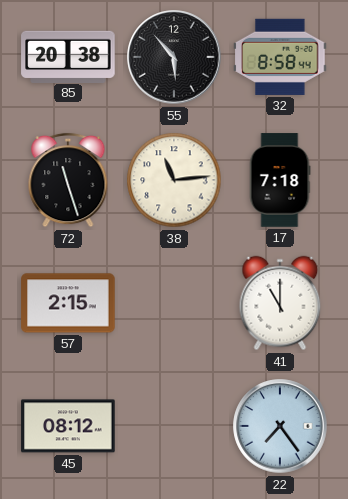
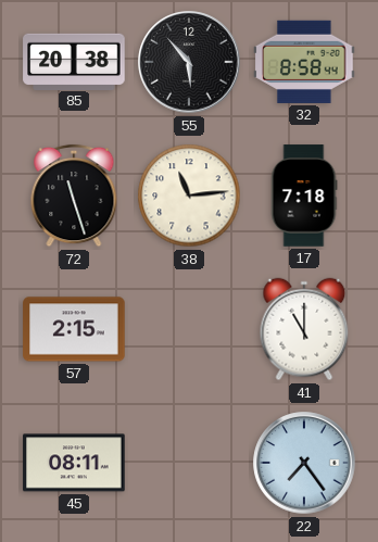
45: 08:12 -> 08:11
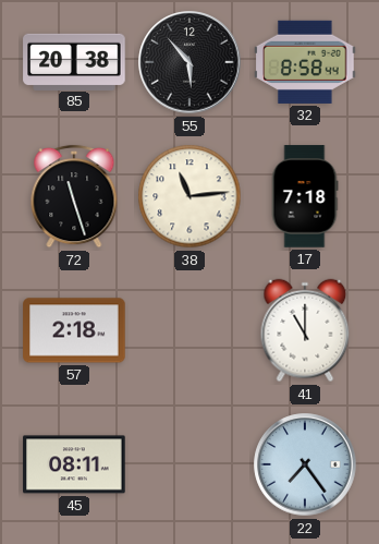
57: 2:15 -> 2:18
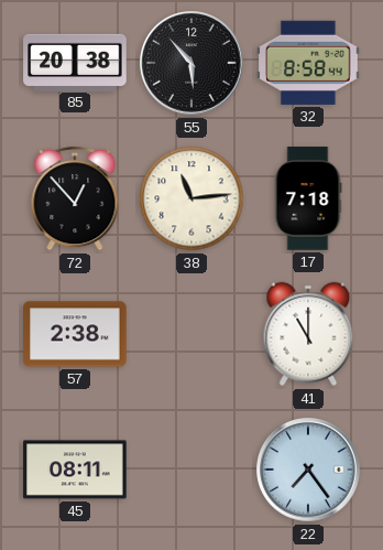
72: 11:27 -> 12:53
57: 2:18 -> 2:38
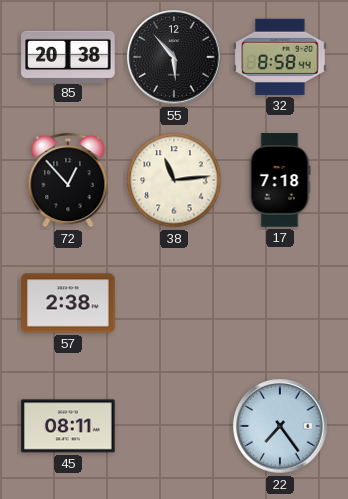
41: 11:00 -> none
